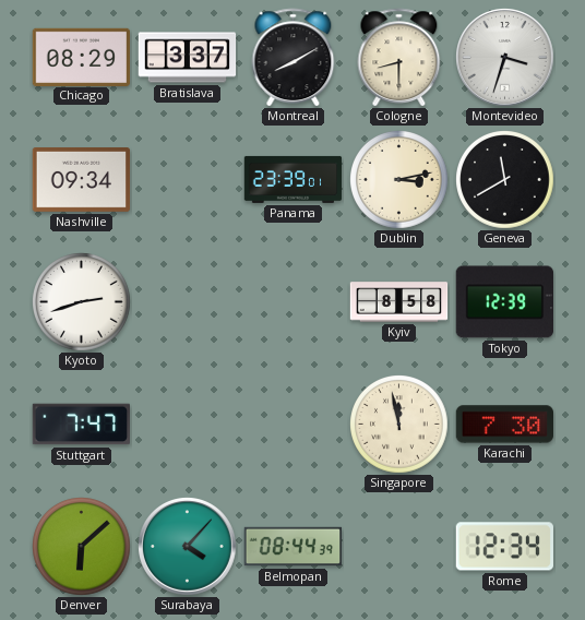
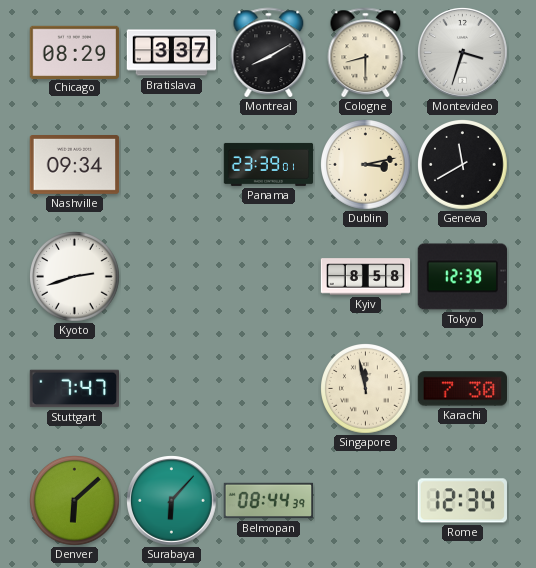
Surabaya: 4:07 -> 6:07
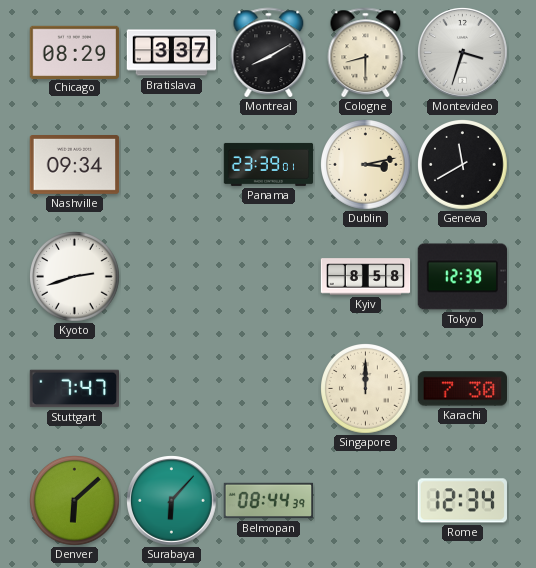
Singapore: 11:58 -> 12:00
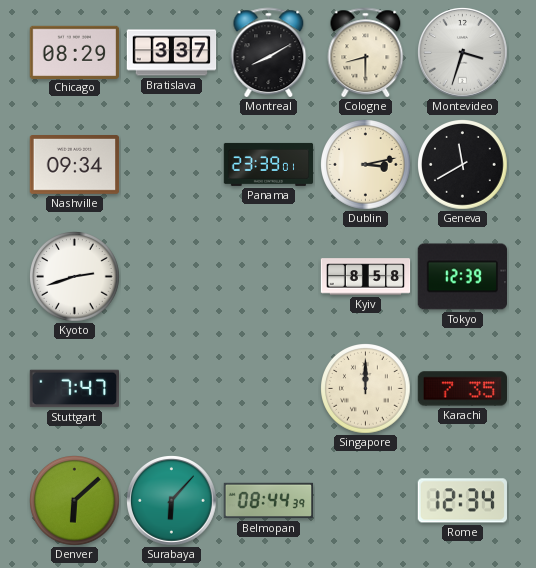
Karachi: 7:30 -> 7:35
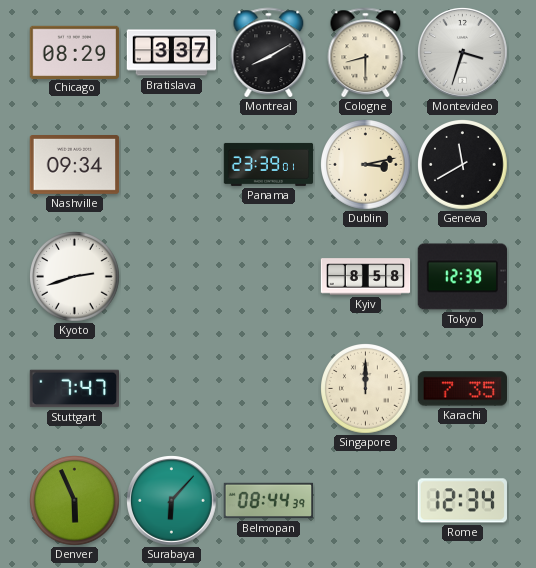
Denver: 6:08 -> 5:56
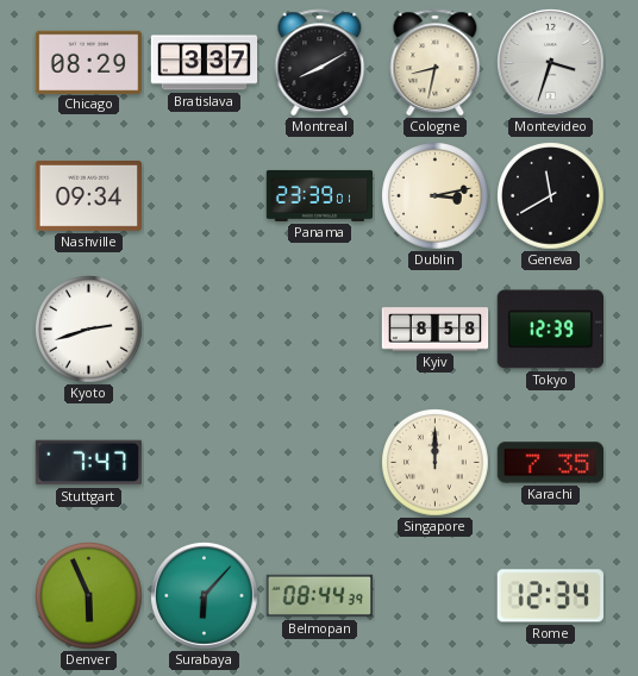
Cologne: 8:30 -> 8:32
